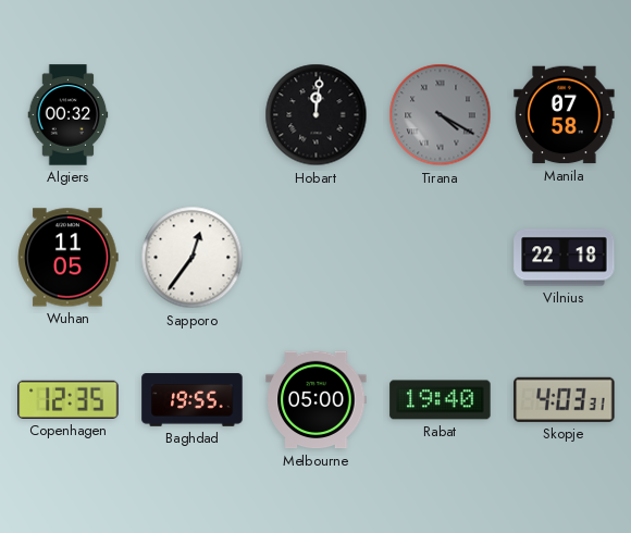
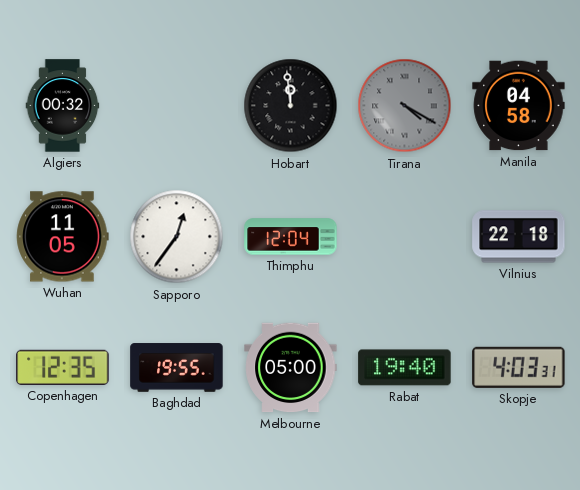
Hobart: 12:01 -> 11:59
Manila: 07:58 -> 04:58
Thimphu: none -> 12:04
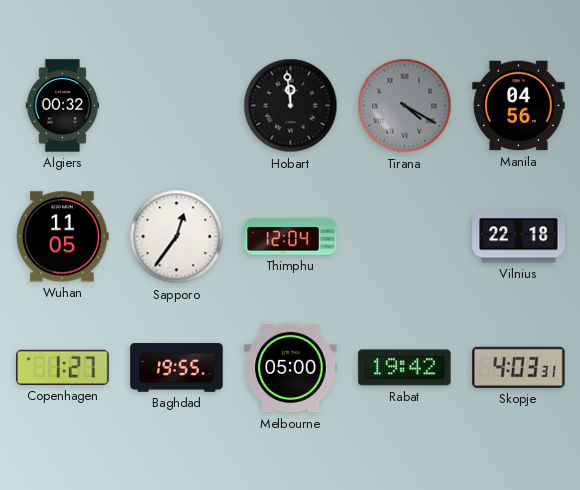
Manila: 04:58 -> 04:56
Copenhagen: 12:35 -> 1:27
Rabat: 19:40 -> 19:42
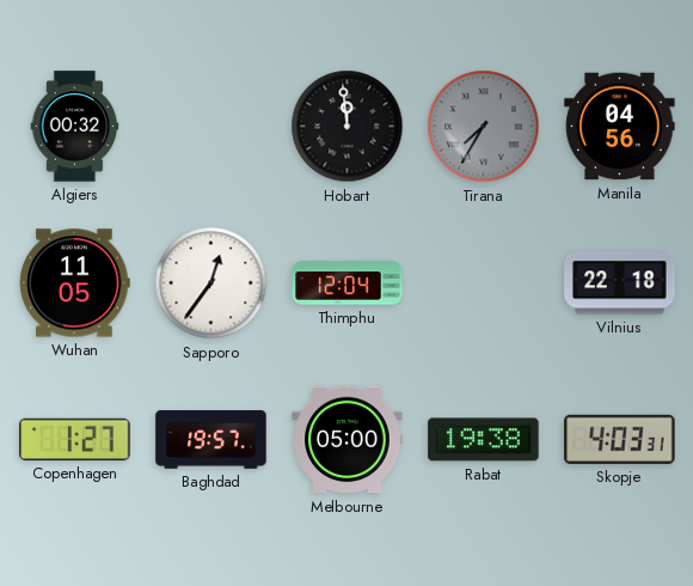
Tirana: 4:20 -> 7:35
Baghdad: 19:55 -> 19:57
Rabat: 19:42 -> 19:38
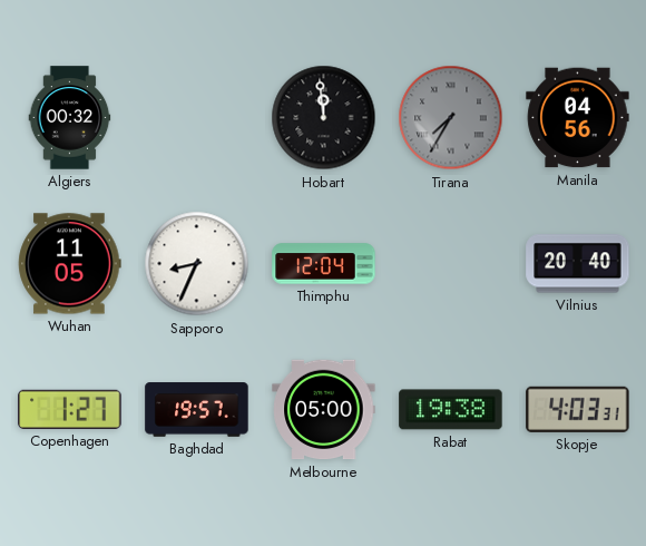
Sapporo: 12:36 -> 8:34
Vilnius: 22:18 -> 20:40
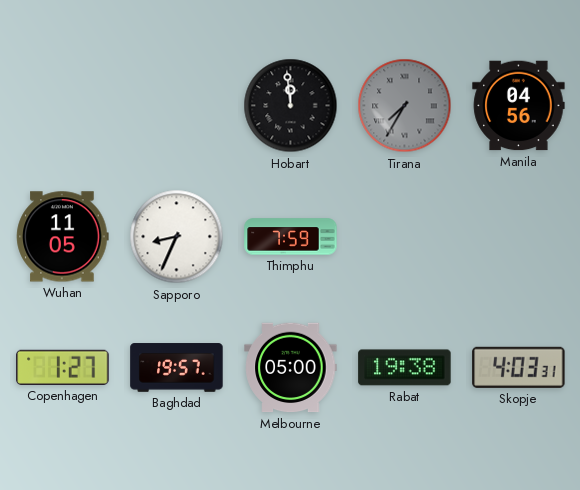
Algiers: 00:32 -> none
Thimphu: 12:04 -> 7:59
Vilnius: 20:40 -> none
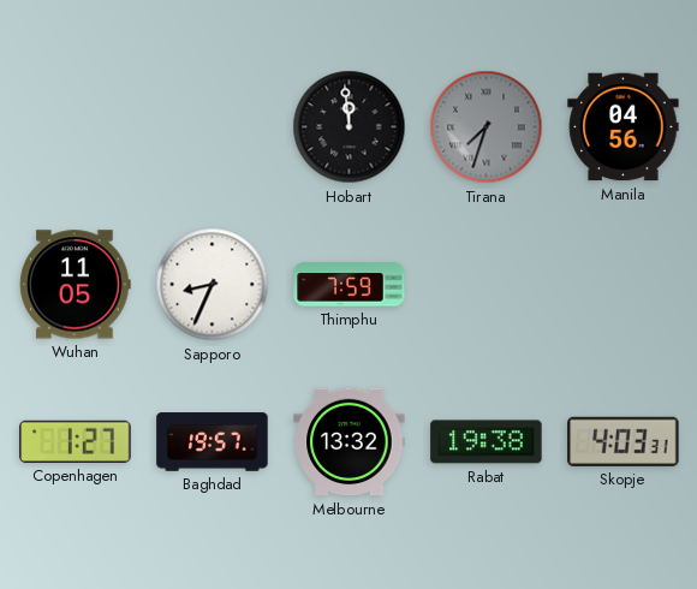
Tirana: 7:35 -> 7:33
Melbourne: 05:00 -> 13:32
